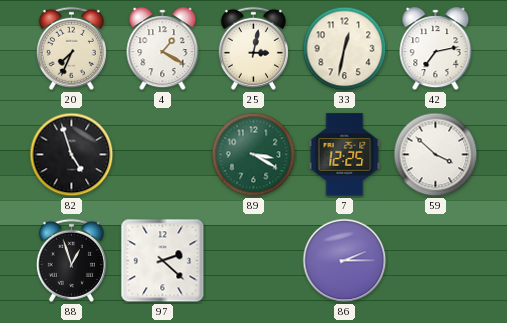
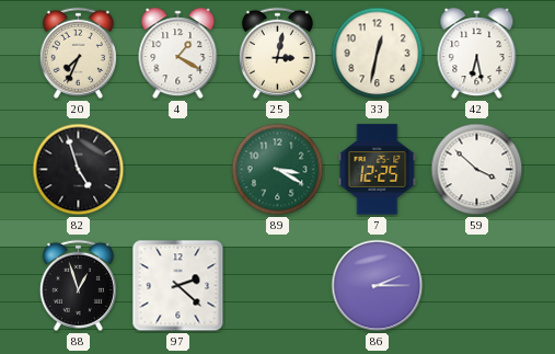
42: 7:13 -> 6:28
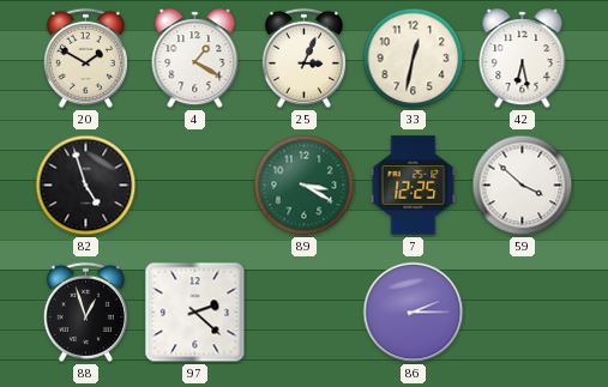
20: 7:34 -> 1:50
25: 3:02 -> 3:04
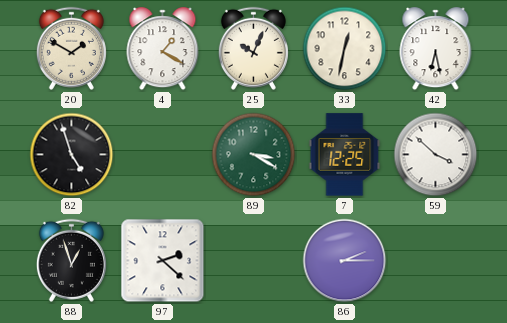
25: 3:04 -> 10:04
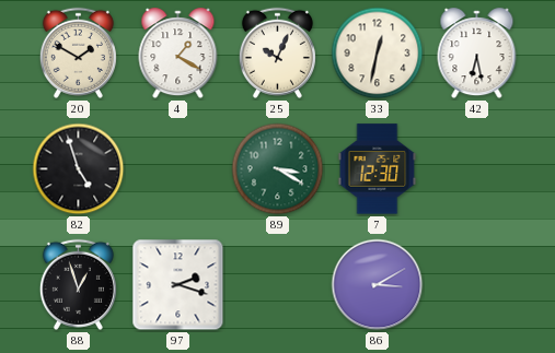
7: 12:25 -> 12:30
59: 3:52 -> none
97: 2:22 -> 2:18
86: 2:15 -> 3:10
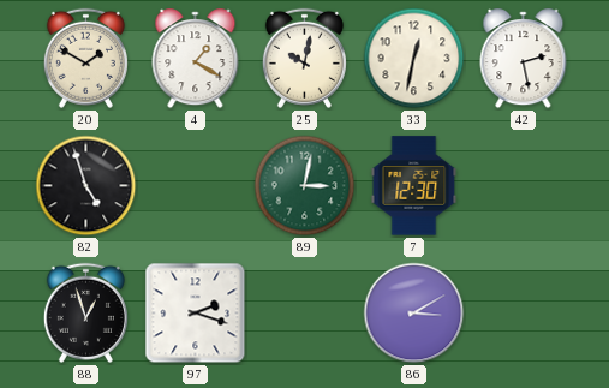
25: 10:04 -> 10:02
42: 6:28 -> 2:28
89: 3:20 -> 3:02
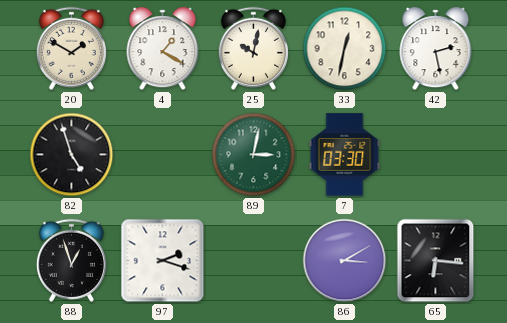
7: 12:30 -> 03:30
65: none -> 6:16
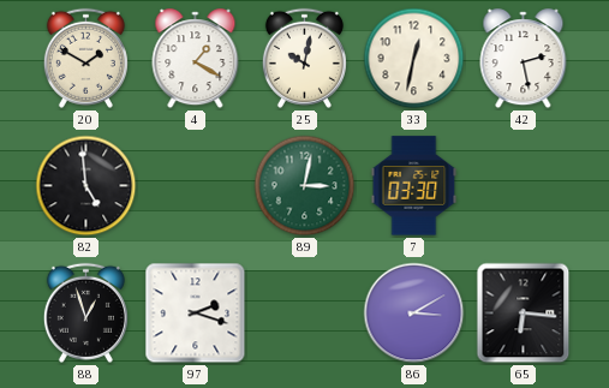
82: 4:57 -> 4:59
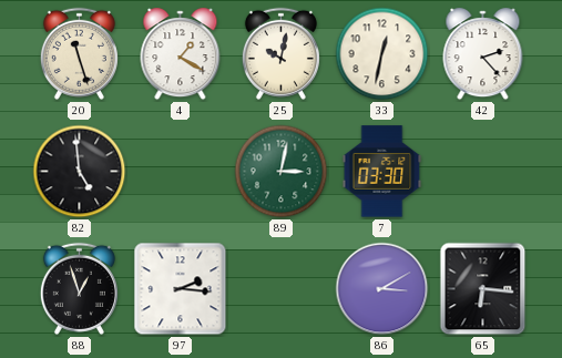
20: 1:50 -> 11:27
42: 2:28 -> 2:23
97: 2:18 -> 2:16
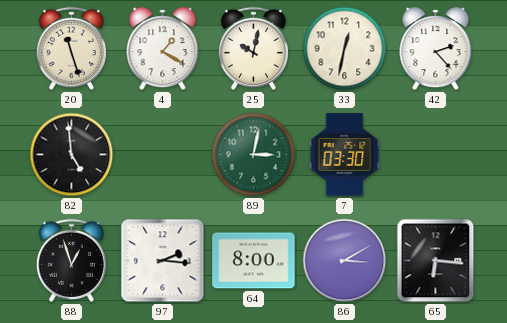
64: none -> 8:00
